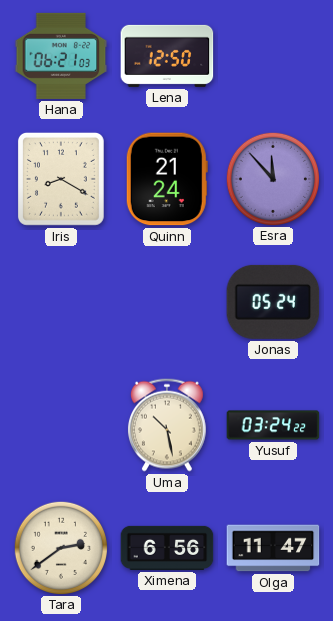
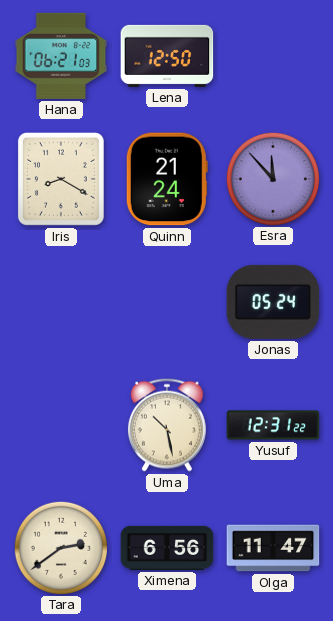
Yusuf: 03:24 -> 12:31
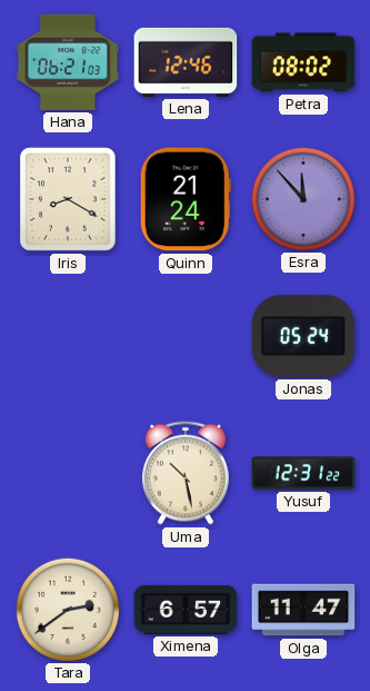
Lena: 12:50 -> 12:46
Petra: none -> 08:02
Ximena: 6:56 -> 6:57
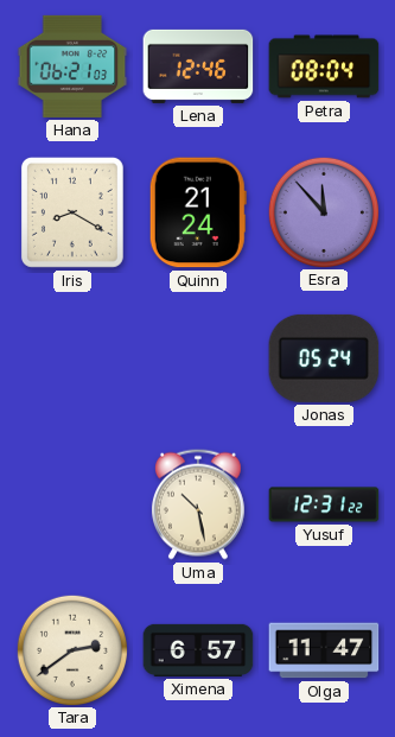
Petra: 08:02 -> 08:04
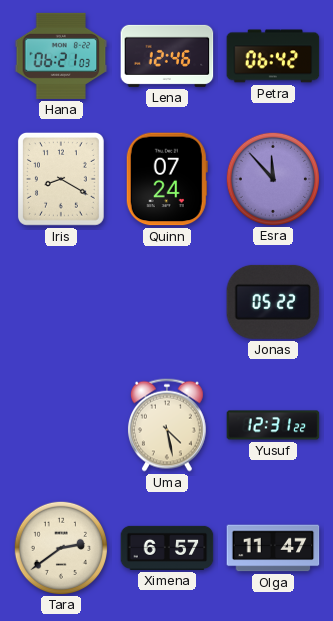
Petra: 08:04 -> 06:42
Quinn: 21:24 -> 07:24
Jonas: 05:24 -> 05:22
Uma: 10:28 -> 4:28
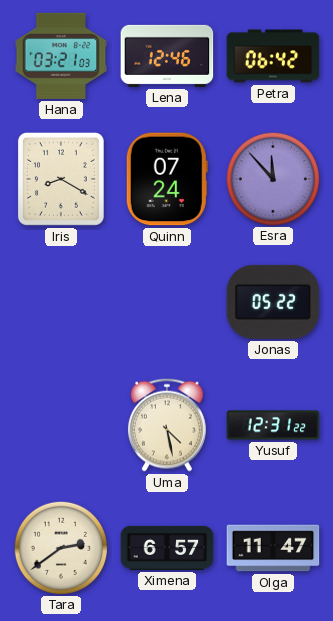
Hana: 06:21 -> 03:21
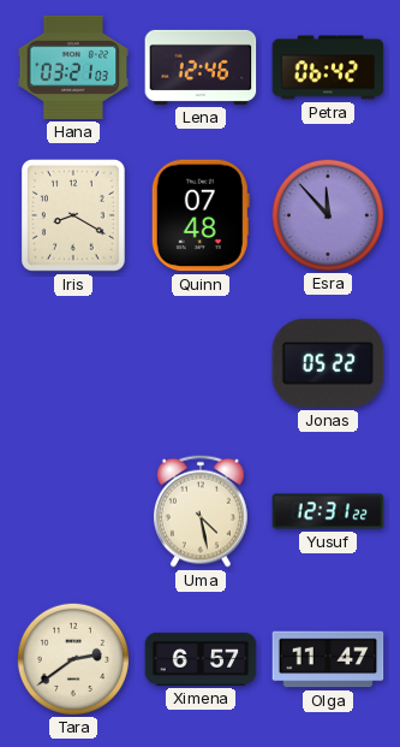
Quinn: 07:24 -> 07:48
